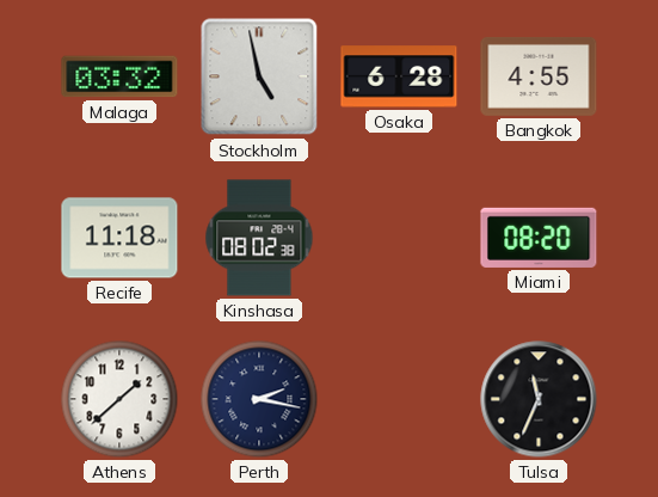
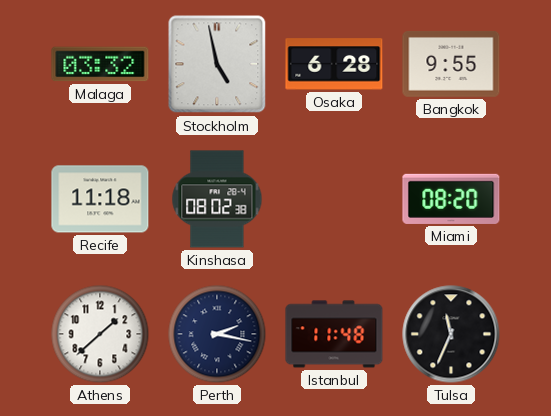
Bangkok: 4:55 -> 9:55
Istanbul: none -> 11:48
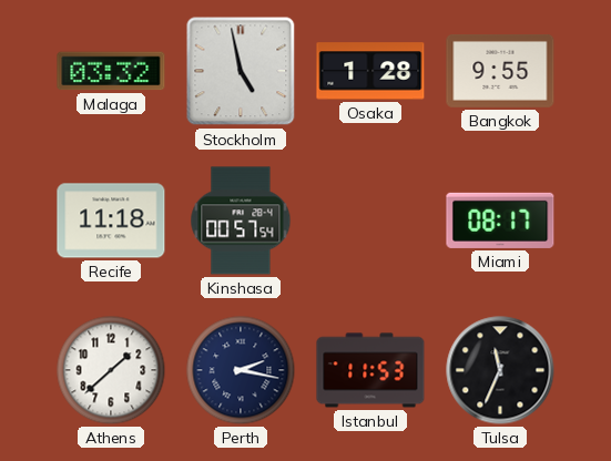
Osaka: 6:28 -> 1:28
Kinshasa: 08:02 -> 00:57
Miami: 08:20 -> 08:17
Istanbul: 11:48 -> 11:53
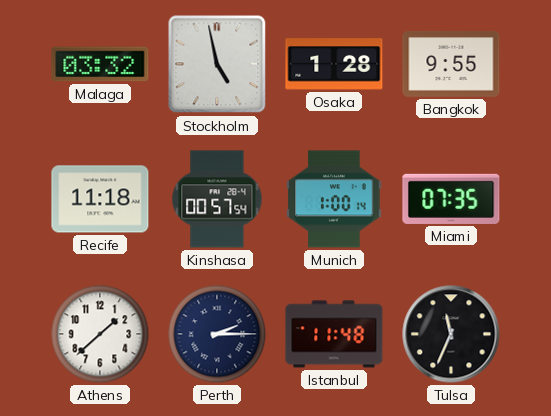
Munich: none -> 1:00
Miami: 08:17 -> 07:35
Perth: 2:17 -> 2:15
Istanbul: 11:53 -> 11:48
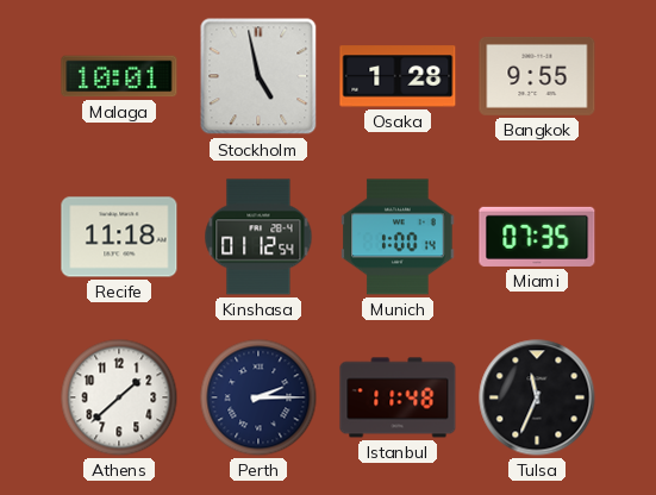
Malaga: 03:32 -> 10:01
Kinshasa: 00:57 -> 01:12
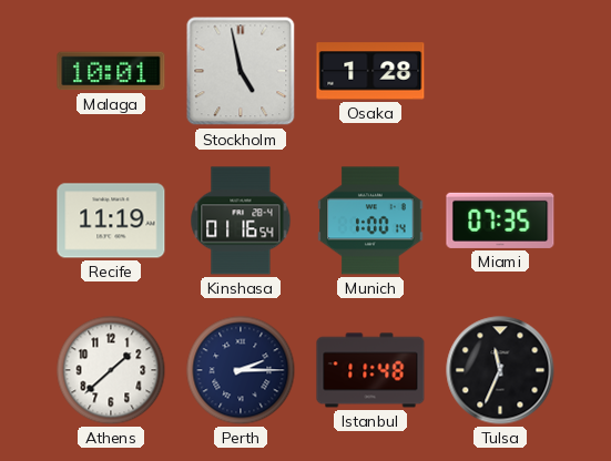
Bangkok: 9:55 -> none
Recife: 11:18 -> 11:19
Kinshasa: 01:12 -> 01:16
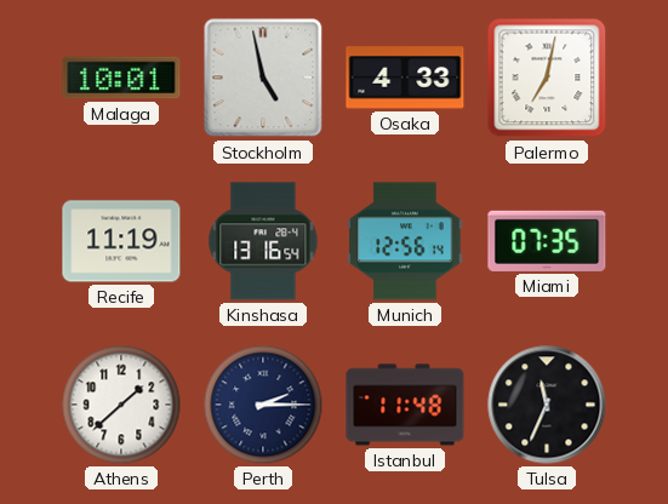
Osaka: 1:28 -> 4:33
Palermo: none -> 7:02
Kinshasa: 01:16 -> 13:16
Munich: 1:00 -> 12:56
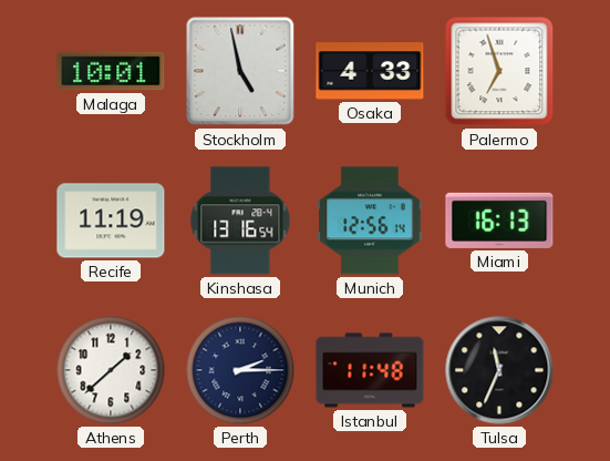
Palermo: 7:02 -> 6:57
Miami: 07:35 -> 16:13
